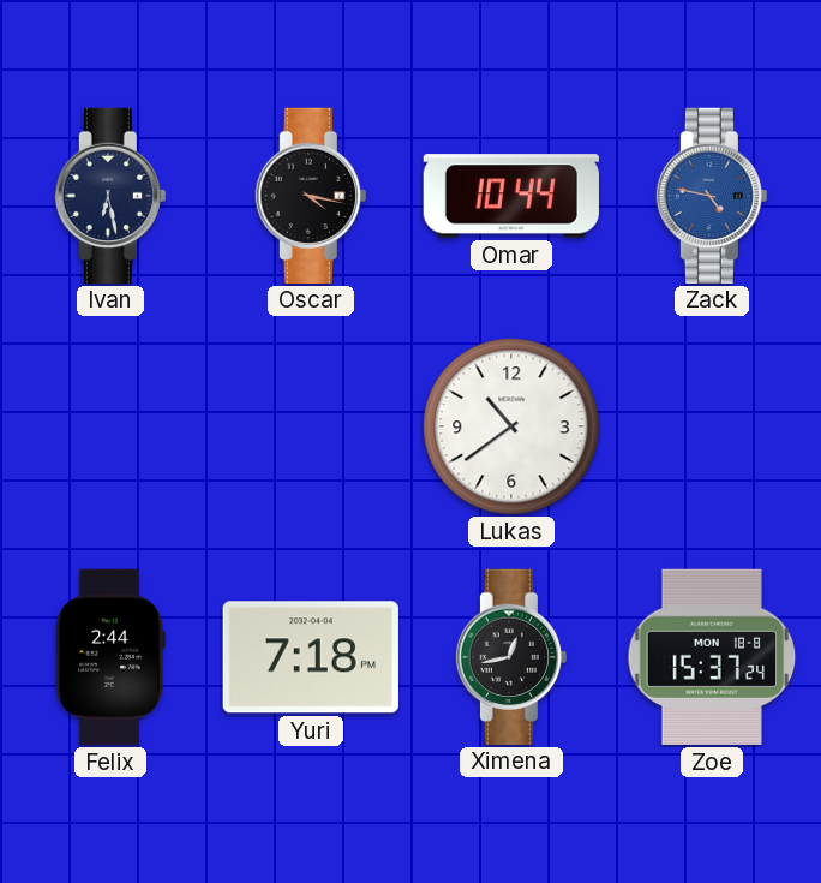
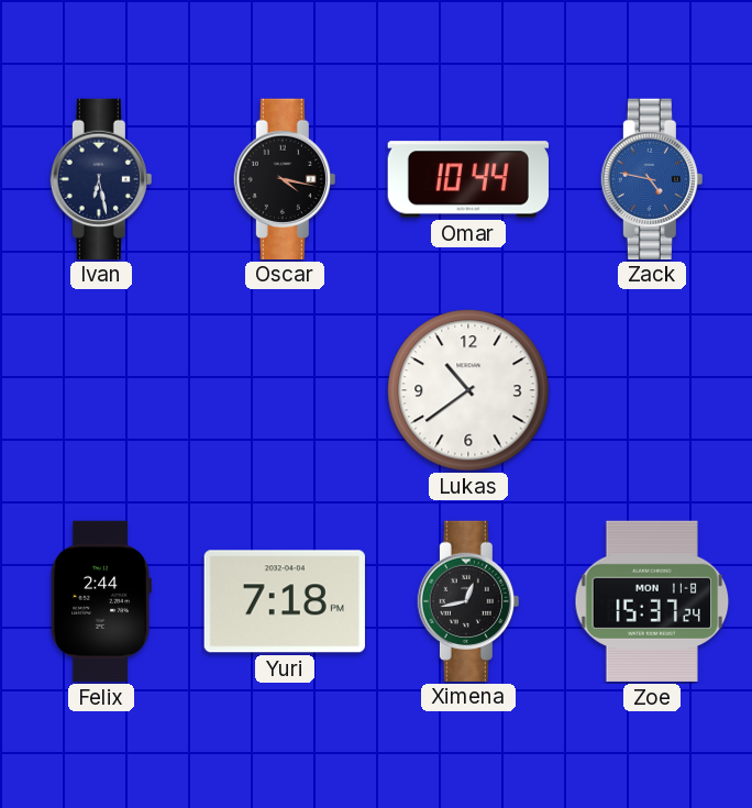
Zoe date: MON 18-8 -> MON 11-8
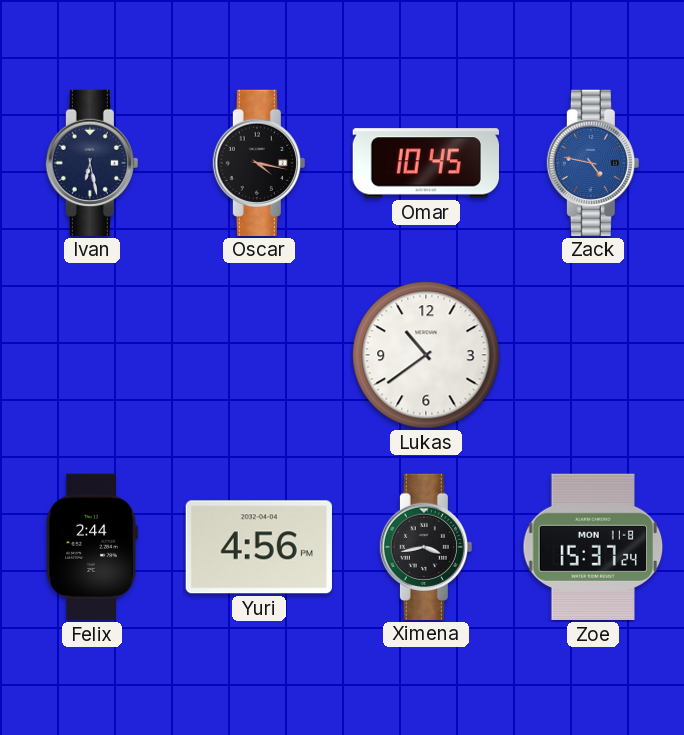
Omar: 10:44 -> 10:45
Yuri: 7:18 -> 4:56
Ximena: 12:43 -> 3:43
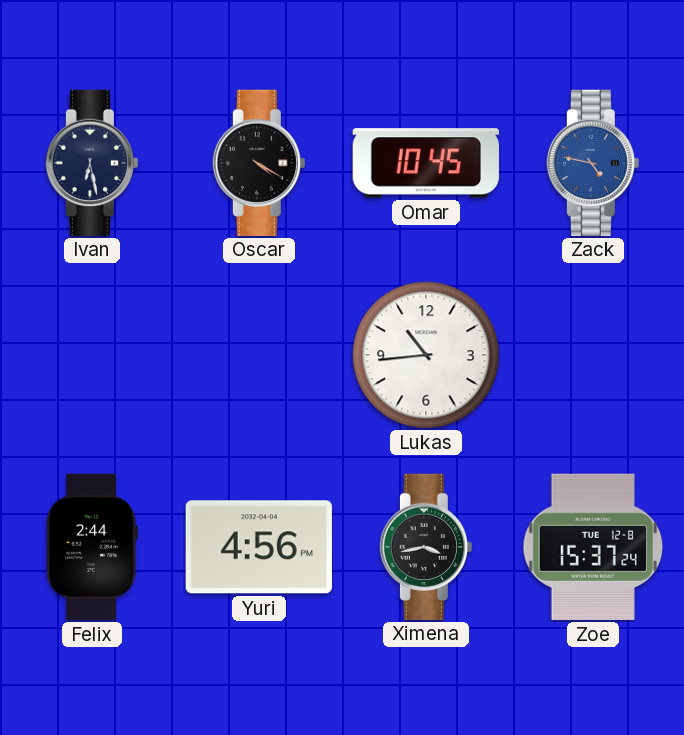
Oscar: 4:17 -> 4:20
Lukas: 10:39 -> 10:44
Zoe date: MON 11-8 -> TUE 12-8
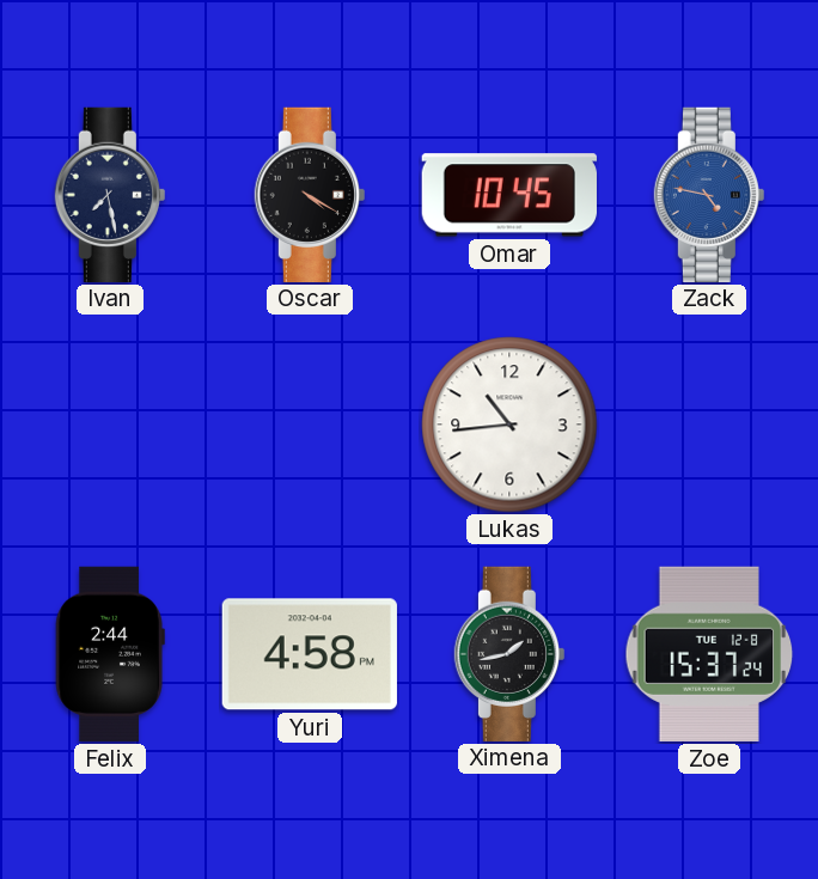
Ivan: 6:28 -> 7:28
Yuri: 4:56 -> 4:58
Ximena: 3:43 -> 1:43
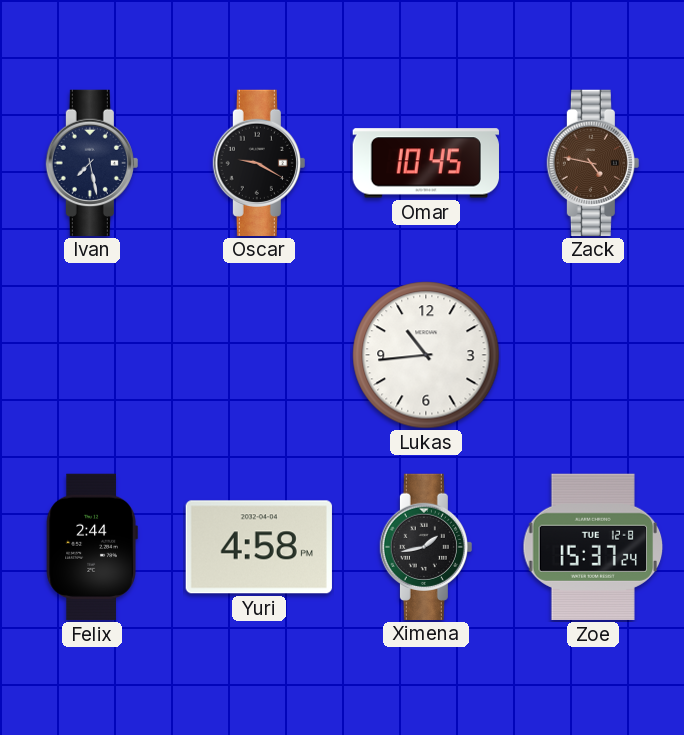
Oscar: 4:20 -> 9:20
Zack dial: blue -> brown
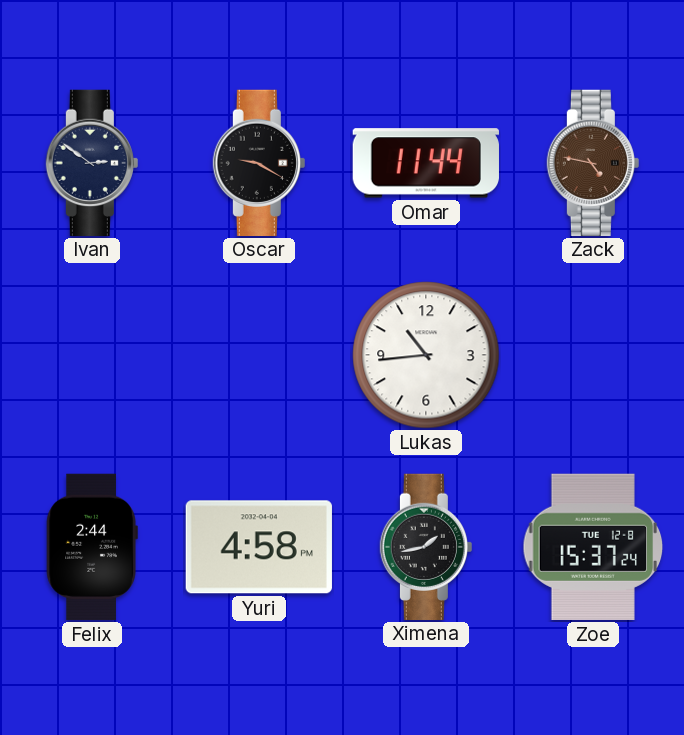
Ivan: 7:28 -> 2:51
Omar: 10:45 -> 11:44
